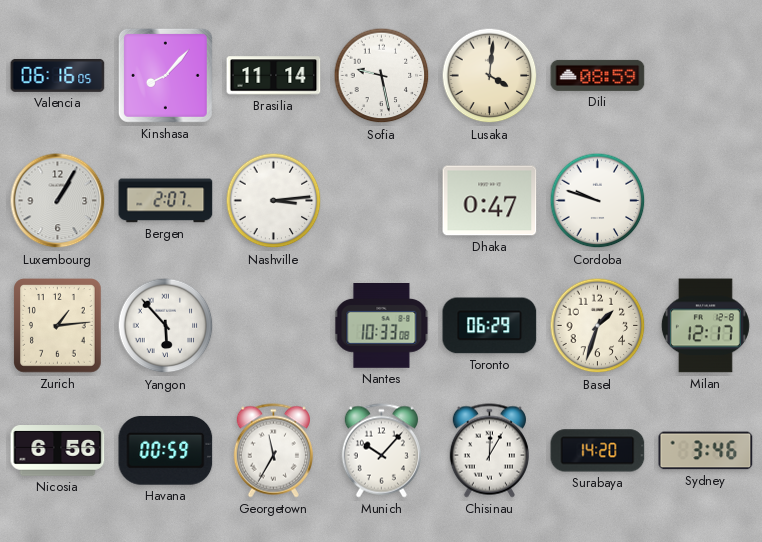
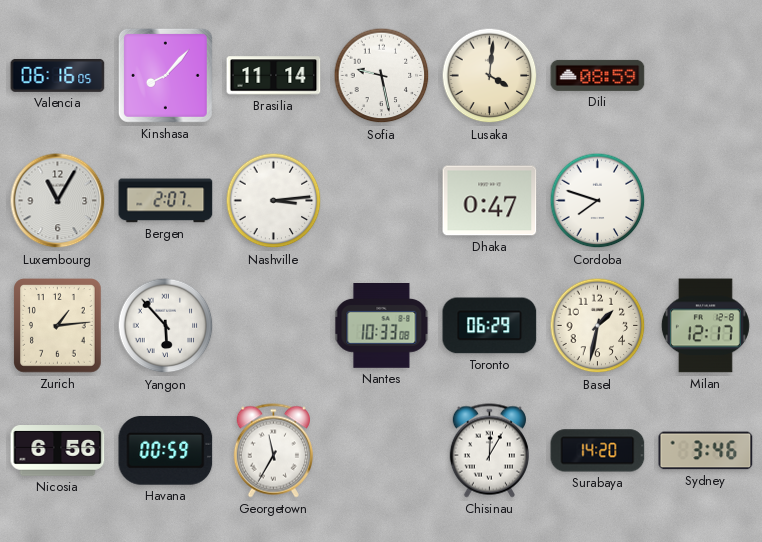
Luxembourg: 1:05 -> 11:05
Cordoba: 9:48 -> 7:48
Basel: 1:33 -> 1:32
Munich: 10:07 -> none
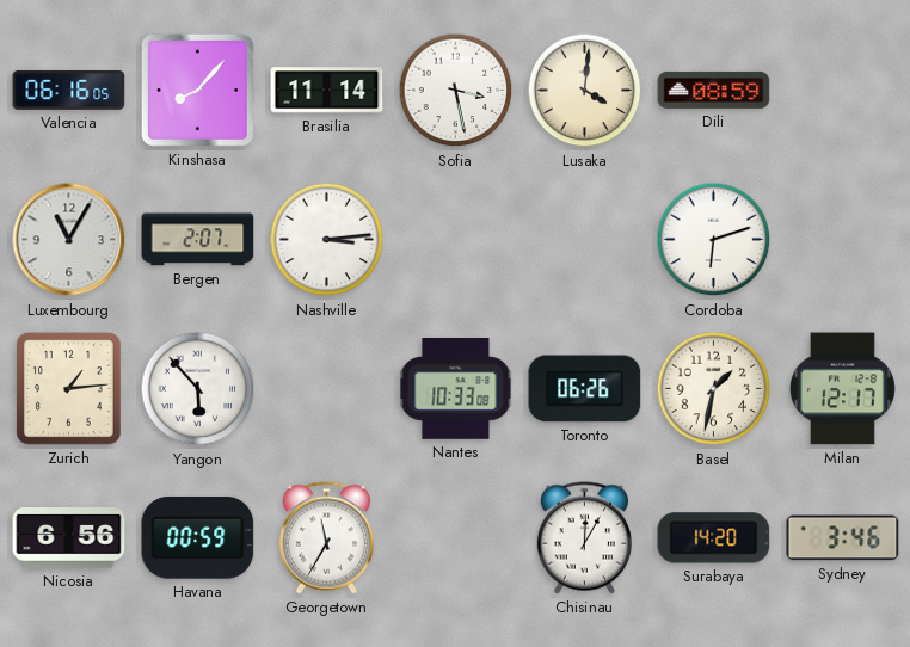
Sofia: 9:28 -> 3:28
Dhaka: 0:47 -> none
Cordoba: 7:48 -> 6:12
Toronto: 06:29 -> 06:26
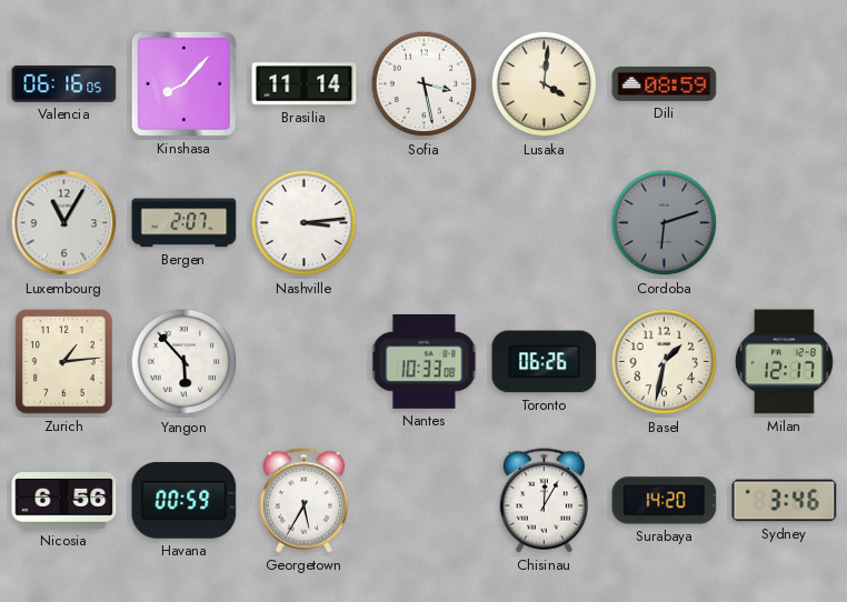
Cordoba dial: white -> grey
Georgetown: 11:35 -> 5:35
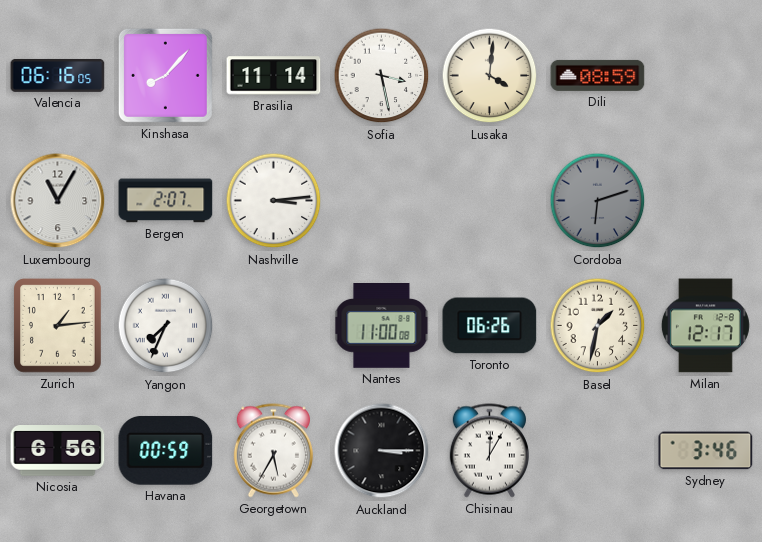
Yangon: 5:53 -> 7:34
Nantes: 10:33 -> 11:00
Auckland: none -> 3:15
Surabaya: 14:20 -> none
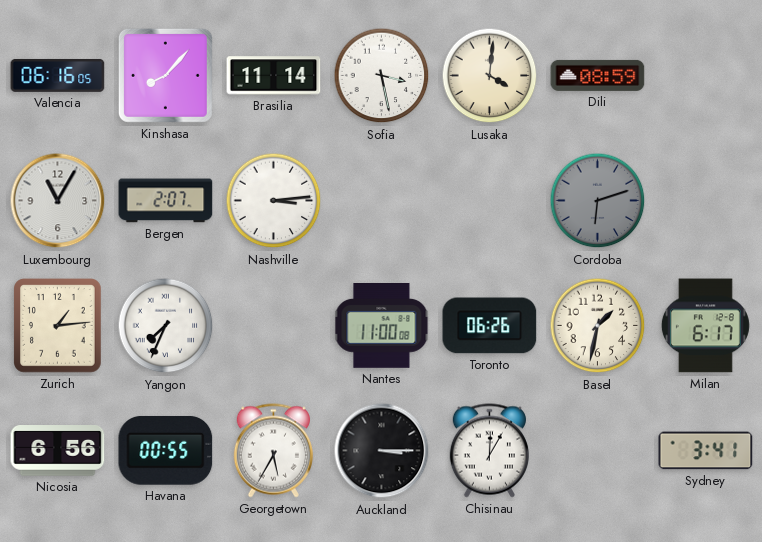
Milan: 12:17 -> 6:17
Havana: 00:59 -> 00:55
Sydney: 3:46 -> 3:41
